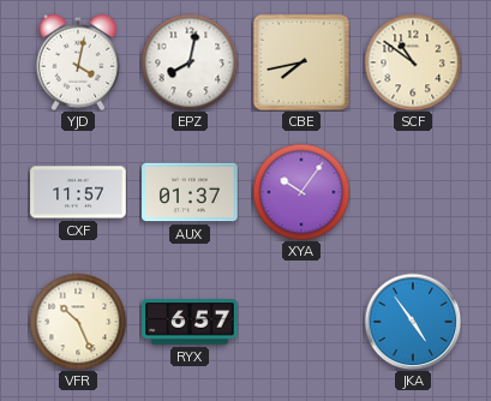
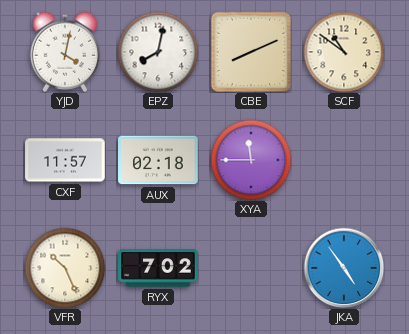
CBE: 7:43 -> 8:11
AUX: 01:37 -> 02:18
XYA: 10:06 -> 11:45
RYX: 6:57 -> 7:02
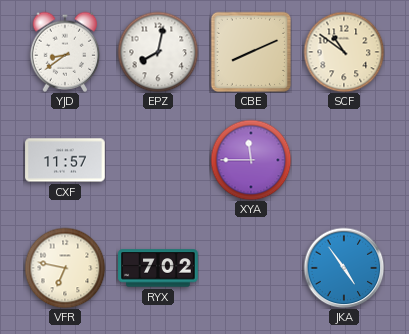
YJD: 4:02 -> 8:39
AUX: 02:18 -> none
VFR: 10:26 -> 6:47
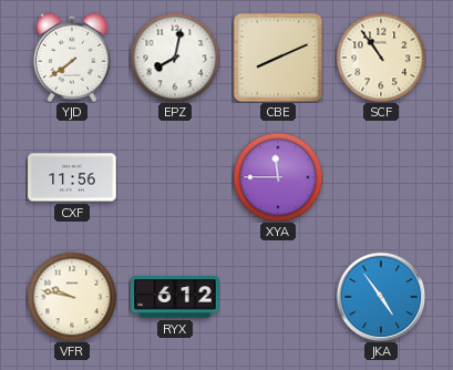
YJD: 8:39 -> 7:39
SCF: 10:51 -> 10:54
CXF: 11:57 -> 11:56
VFR: 6:47 -> 9:47
RYX: 7:02 -> 6:12
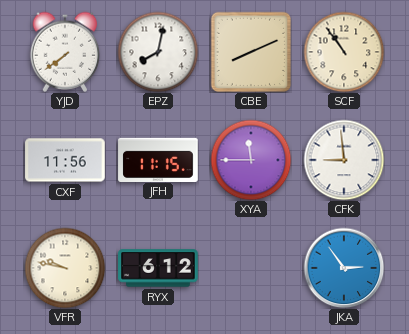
JFH: none -> 11:15
CFK: none -> 8:59
JKA: 4:54 -> 2:54
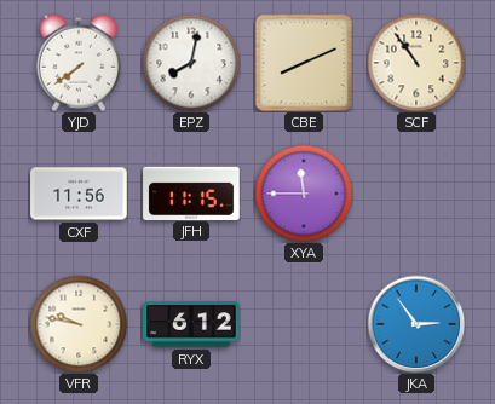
CFK: 8:59 -> none
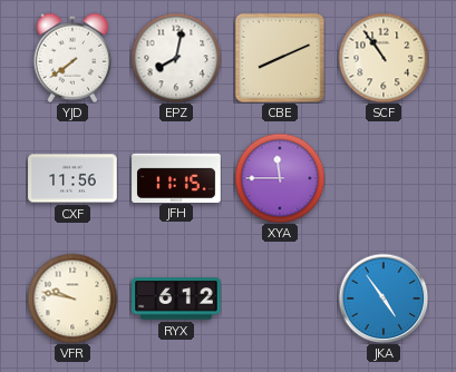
JKA: 2:54 -> 4:54
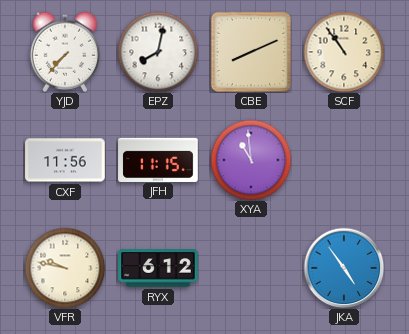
YJD: 7:39 -> 7:37
XYA: 11:45 -> 10:59
